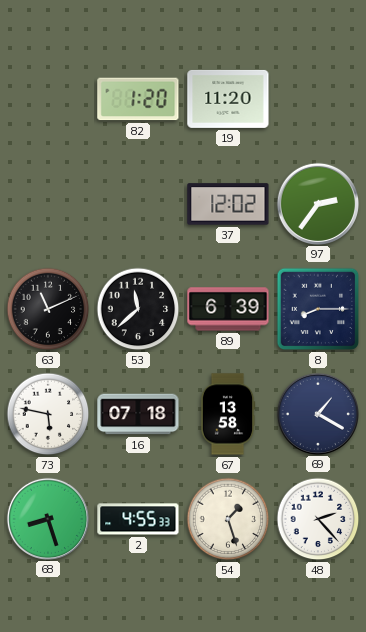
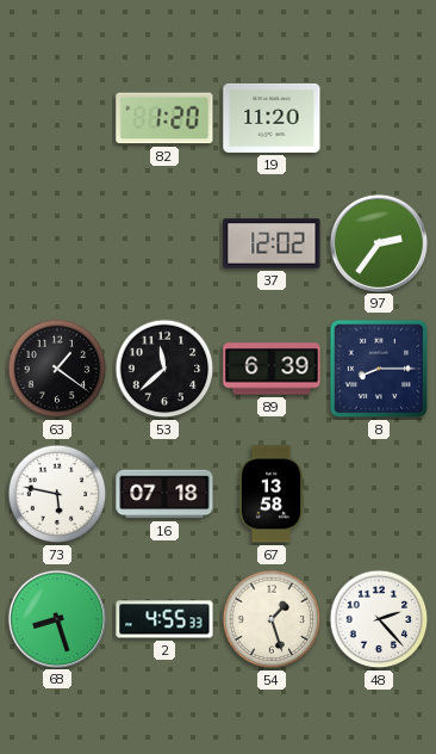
63: 11:11 -> 1:21
69: 1:20 -> none
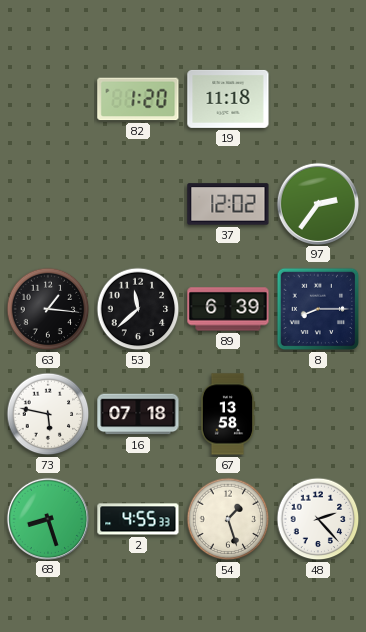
19: 11:20 -> 11:18
63: 1:21 -> 1:16
